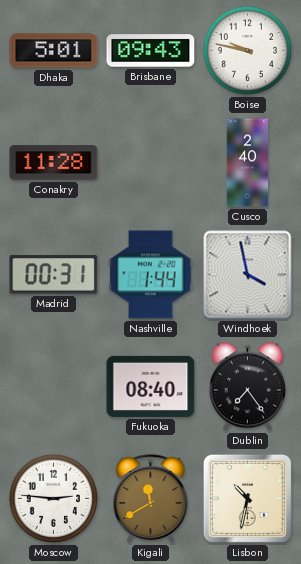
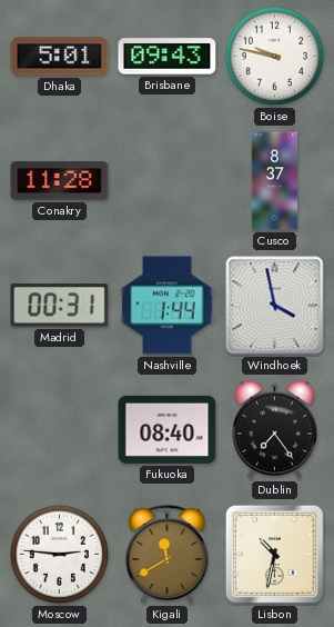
Cusco: 2:40 -> 8:37
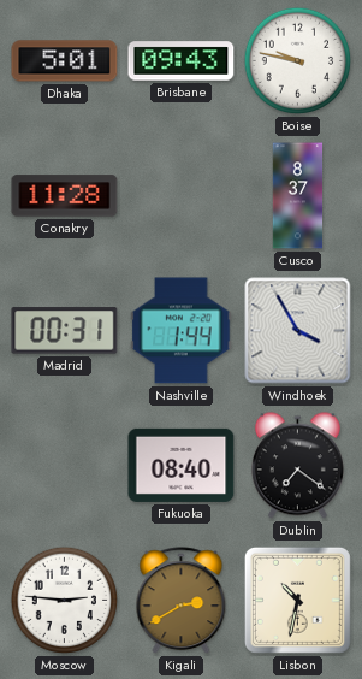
Windhoek: 3:58 -> 3:55
Dublin: 7:24 -> 7:21
Kigali: 11:40 -> 2:40
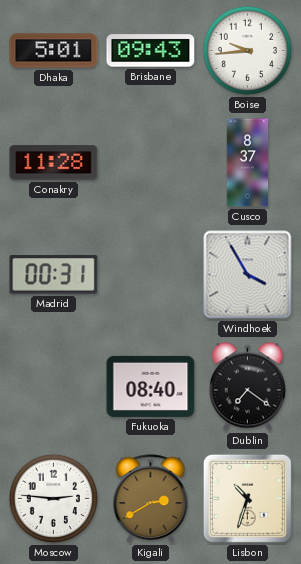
Boise: 9:47 -> 9:44
Nashville: 1:44 -> none
Lisbon: 10:32 -> 10:33
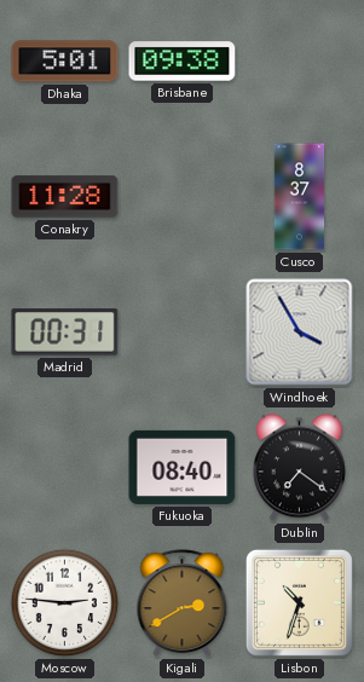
Brisbane: 09:43 -> 09:38
Boise: 9:44 -> none
